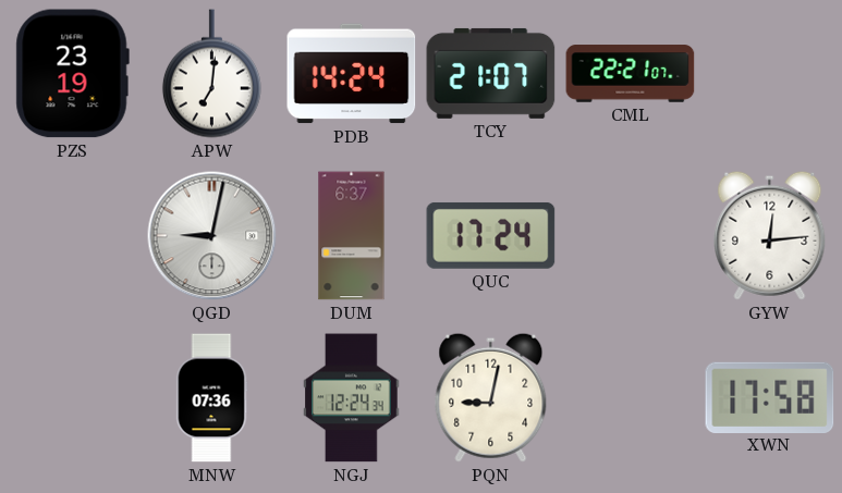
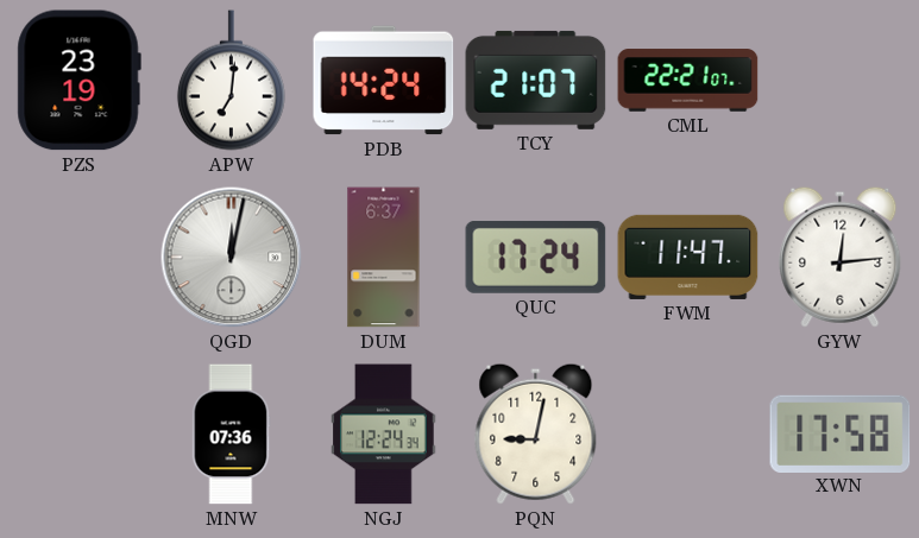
QGD: 9:02 -> 12:02
FWM: none -> 11:47
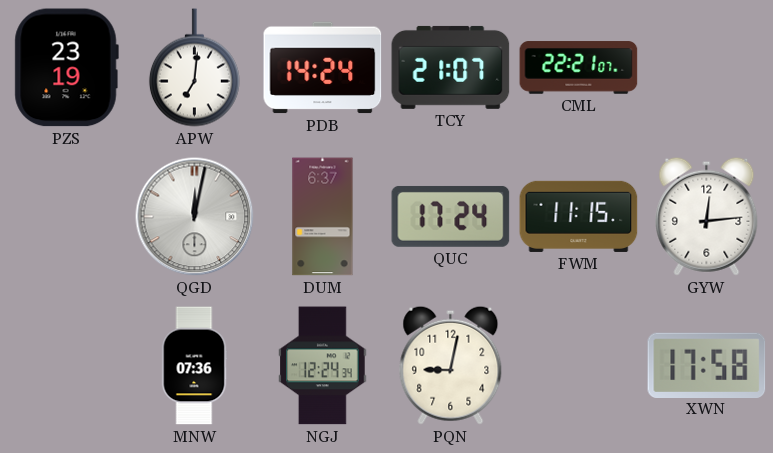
FWM: 11:47 -> 11:15
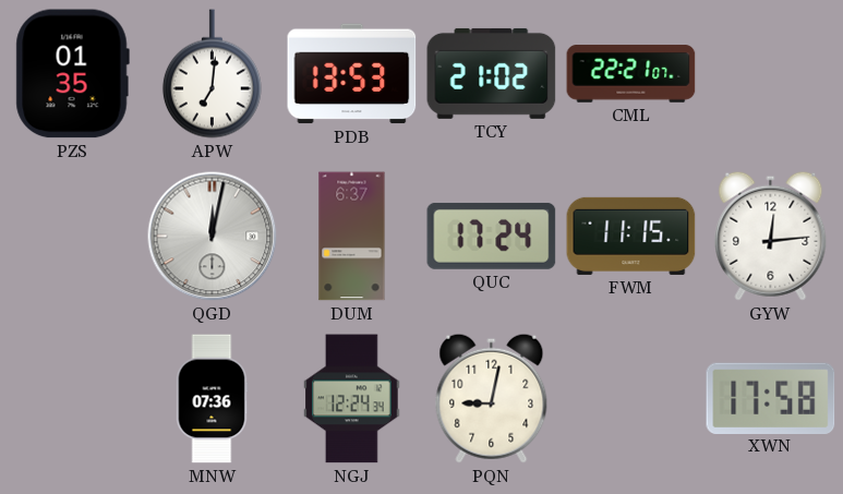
PZS: 23:19 -> 01:35
PDB: 14:24 -> 13:53
TCY: 21:07 -> 21:02
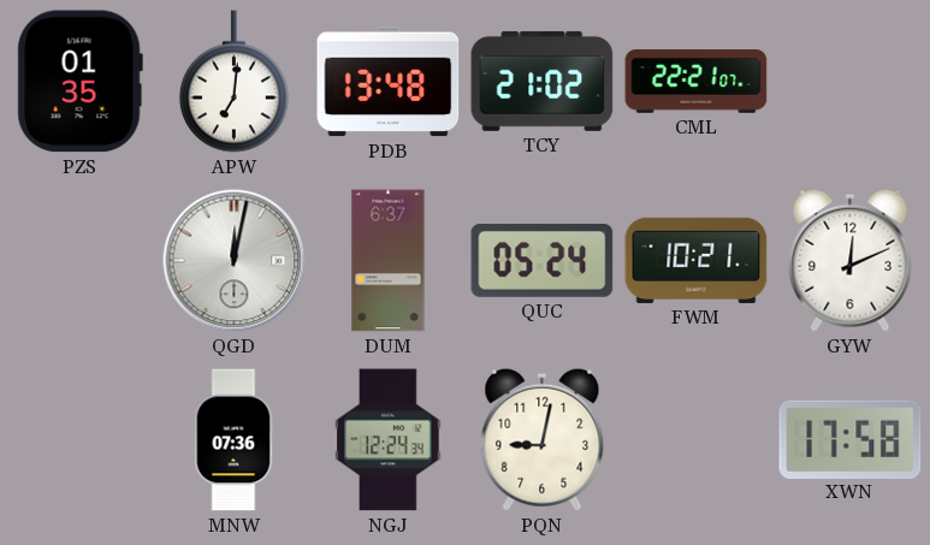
PDB: 13:53 -> 13:48
QUC: 17:24 -> 05:24
FWM: 11:15 -> 10:21
GYW: 12:14 -> 12:11
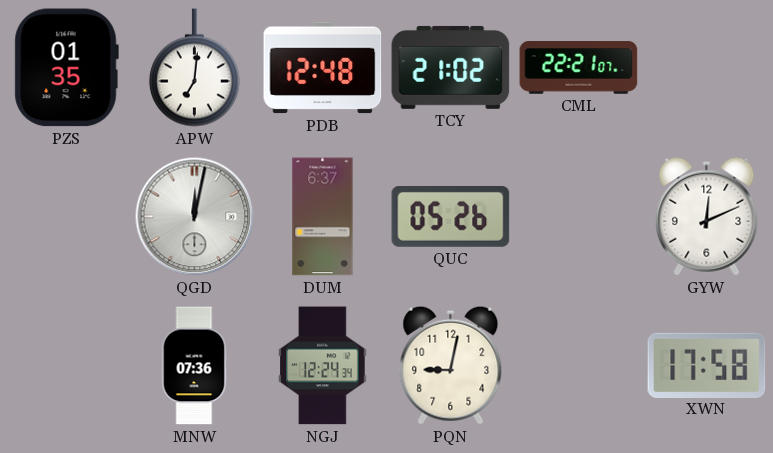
PDB: 13:48 -> 12:48
QUC: 05:24 -> 05:26
FWM: 10:21 -> none
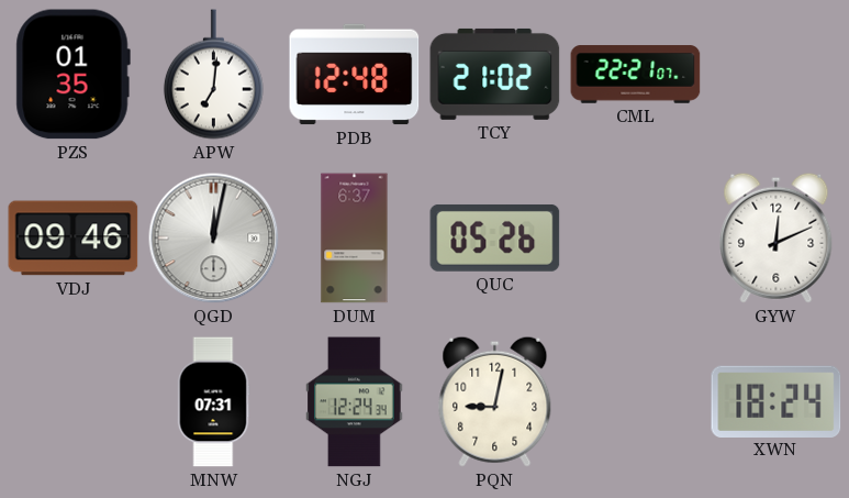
VDJ: none -> 09:46
MNW: 07:36 -> 07:31
XWN: 17:58 -> 18:24
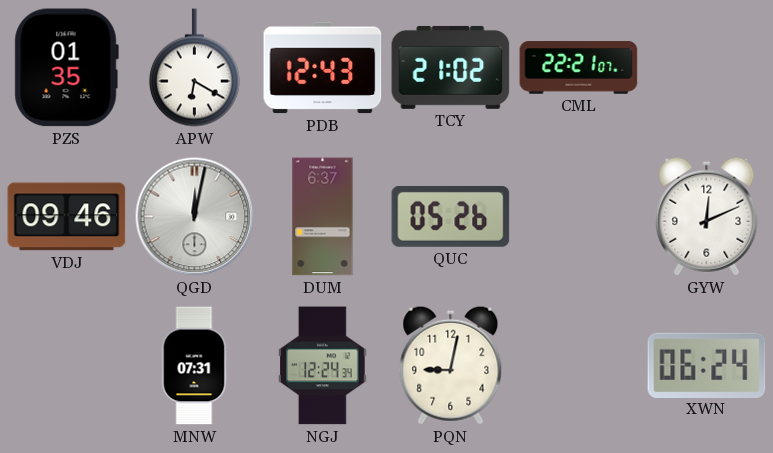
APW: 7:01 -> 6:20
PDB: 12:48 -> 12:43
XWN: 18:24 -> 06:24
